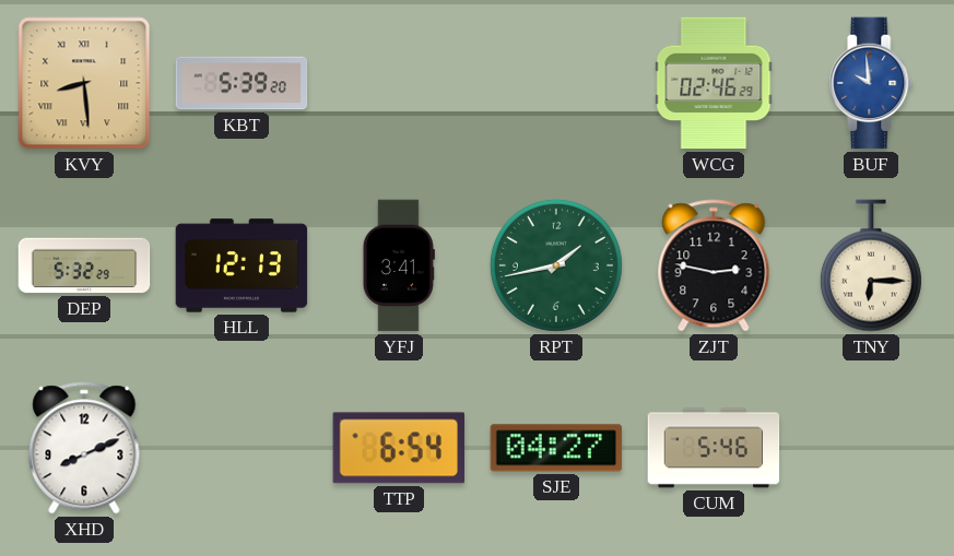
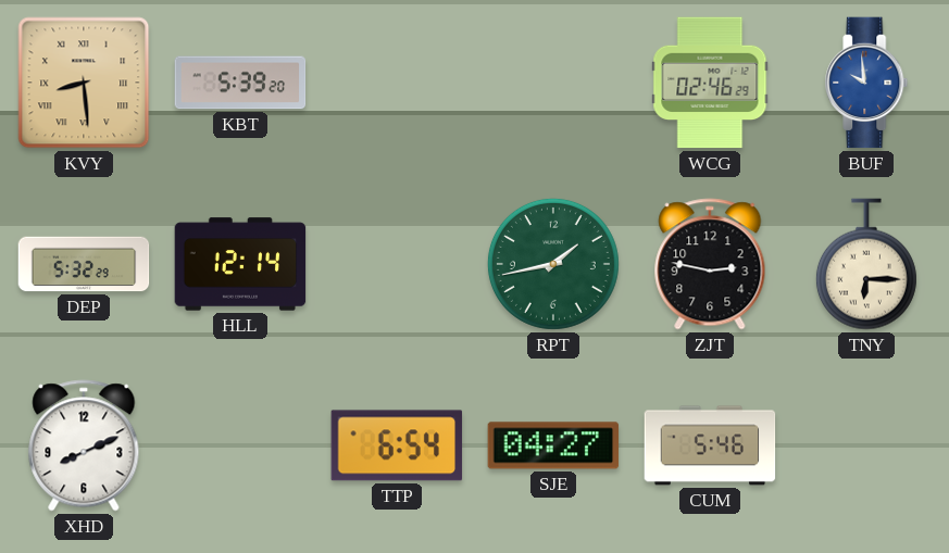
HLL: 12:13 -> 12:14
YFJ: 3:41 -> none
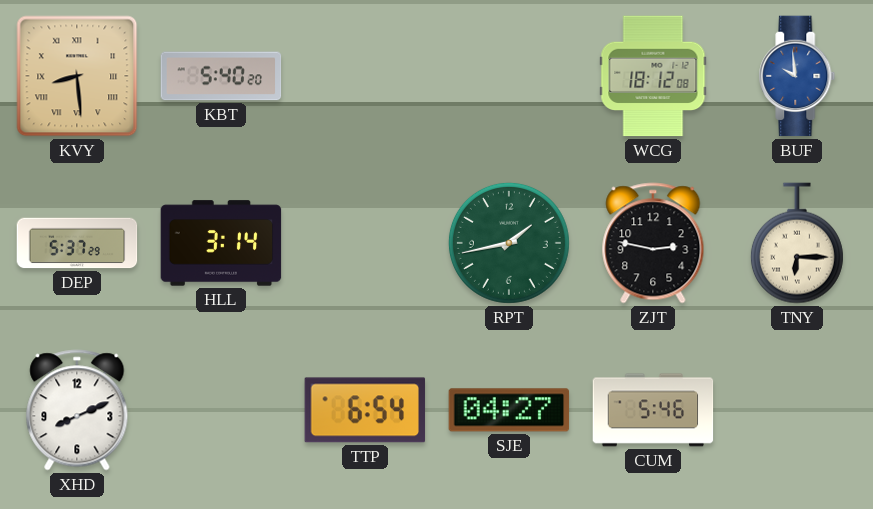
KBT: 5:39 -> 5:40
WCG: 02:46 -> 18:12
DEP: 5:32 -> 5:37
HLL: 12:14 -> 3:14
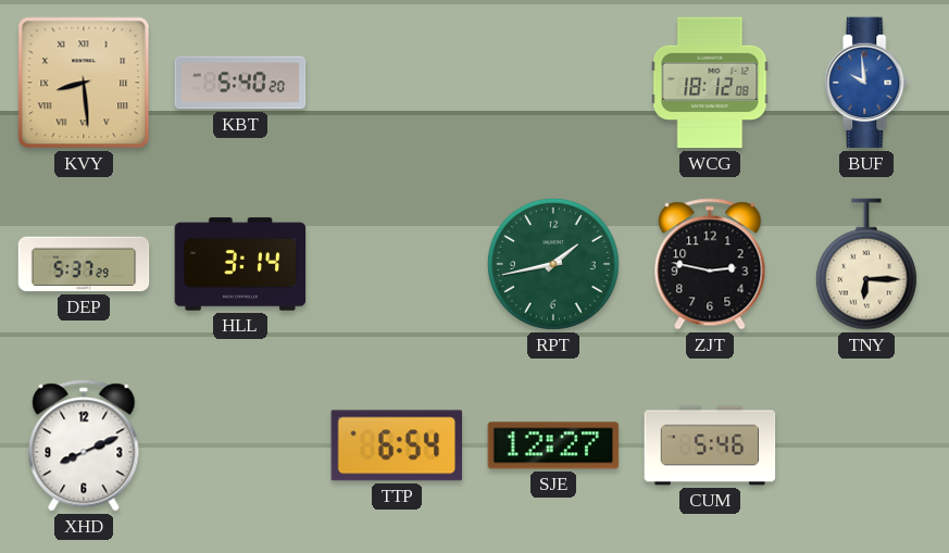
SJE: 04:27 -> 12:27
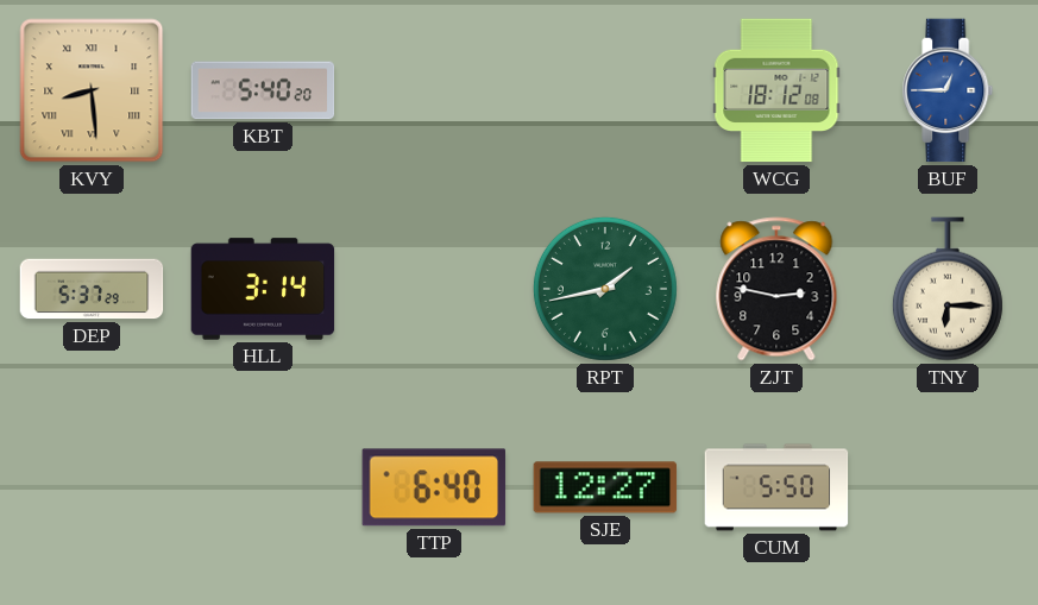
BUF: 9:59 -> 12:45
XHD: 8:11 -> none
TTP: 6:54 -> 6:40
CUM: 5:46 -> 5:50
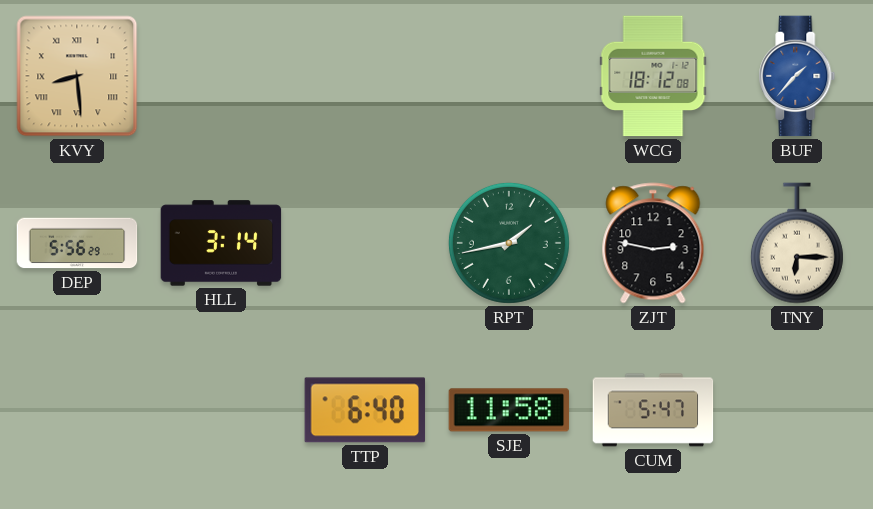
KBT: 5:40 -> none
BUF: 12:45 -> 1:37
DEP: 5:37 -> 5:56
SJE: 12:27 -> 11:58
CUM: 5:50 -> 5:47
